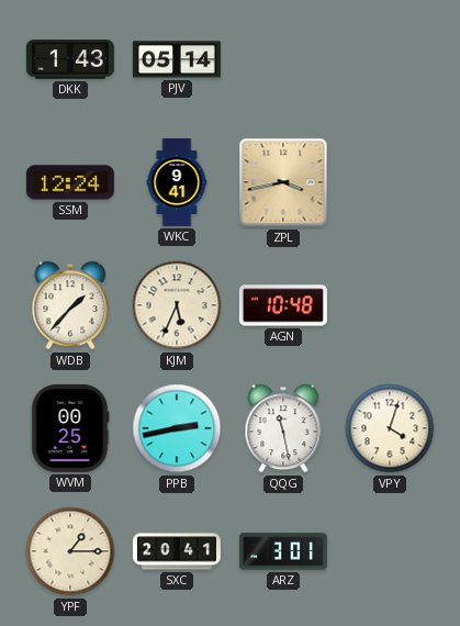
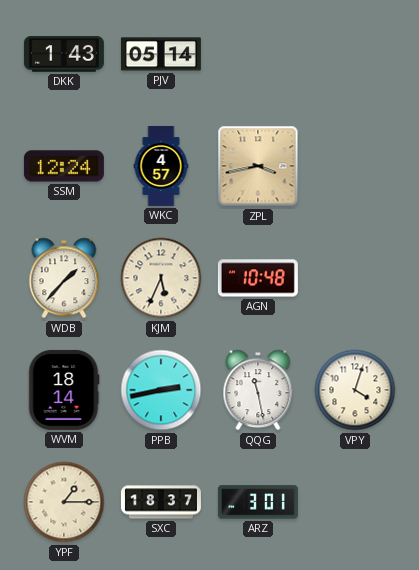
WKC: 9:41 -> 4:57
WVM: 00:25 -> 18:14
SXC: 20:41 -> 18:37
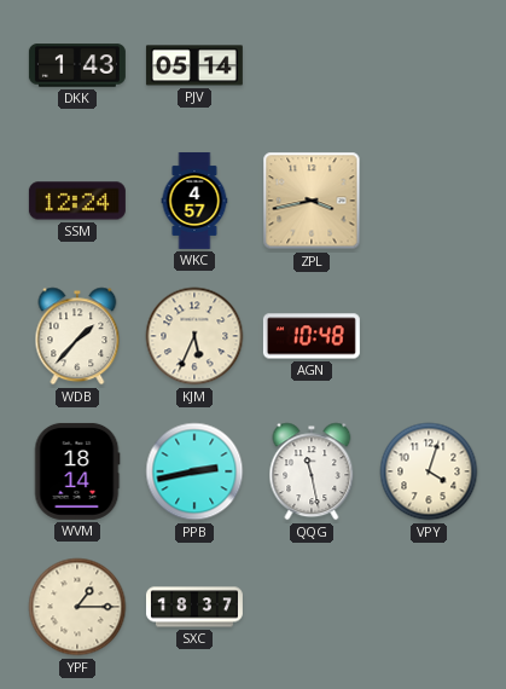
ARZ: 3:01 -> none
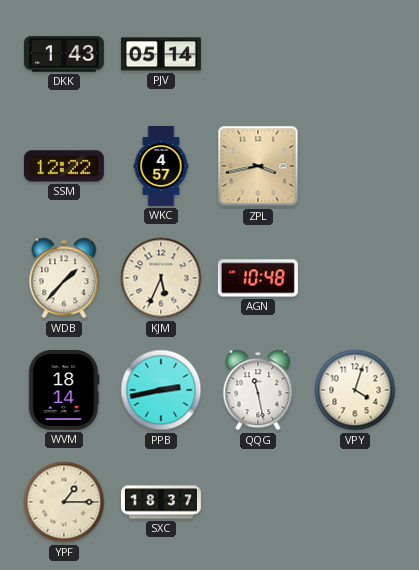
SSM: 12:24 -> 12:22
